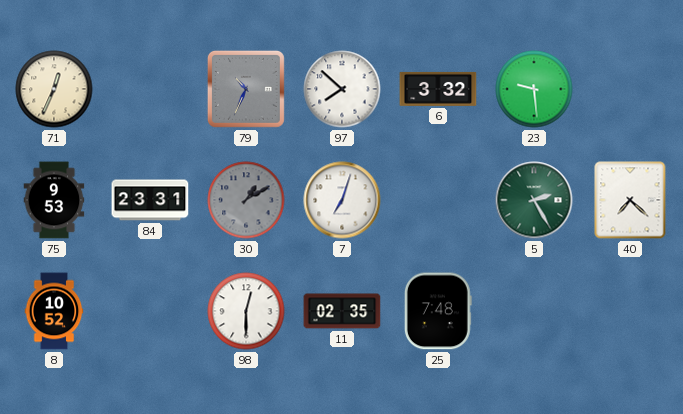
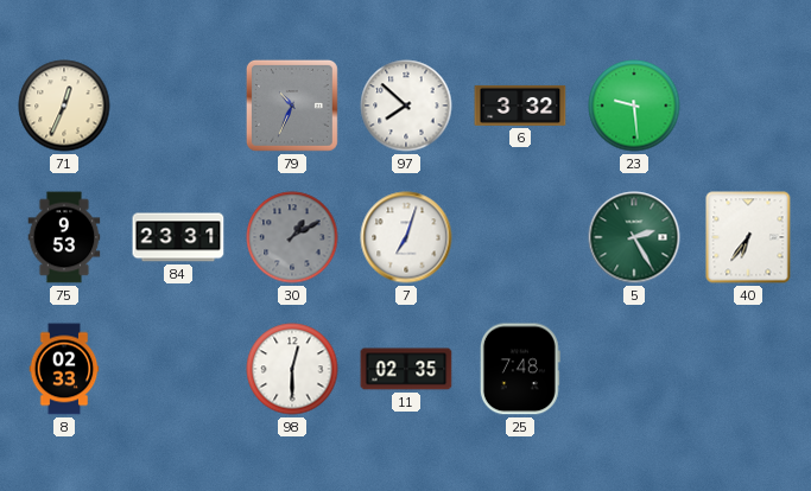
40: 7:22 -> 6:36
8: 10:52 -> 02:33
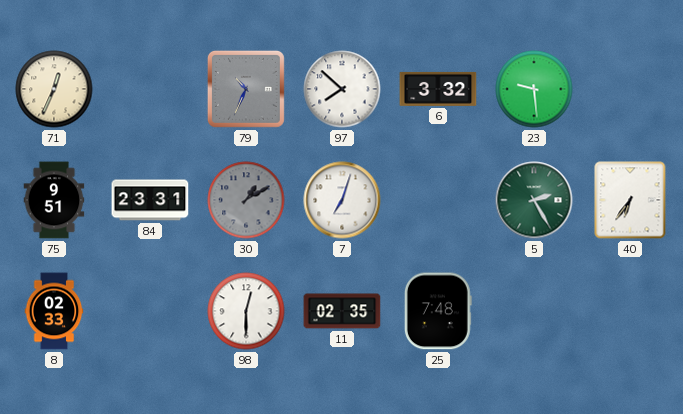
75: 9:53 -> 9:51
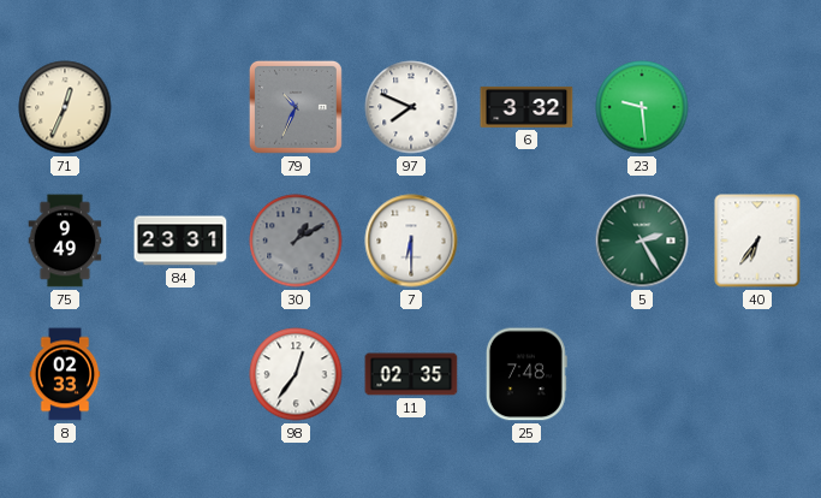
97: 7:52 -> 7:49
75: 9:51 -> 9:49
7: 7:03 -> 6:30
98: 12:30 -> 12:36
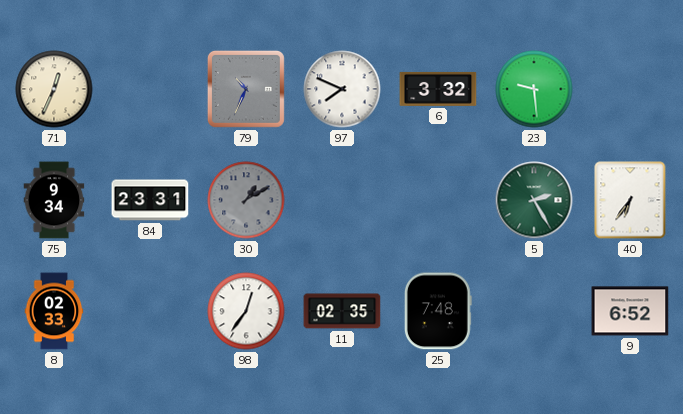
75: 9:49 -> 9:34
7: 6:30 -> none
9: none -> 6:52
